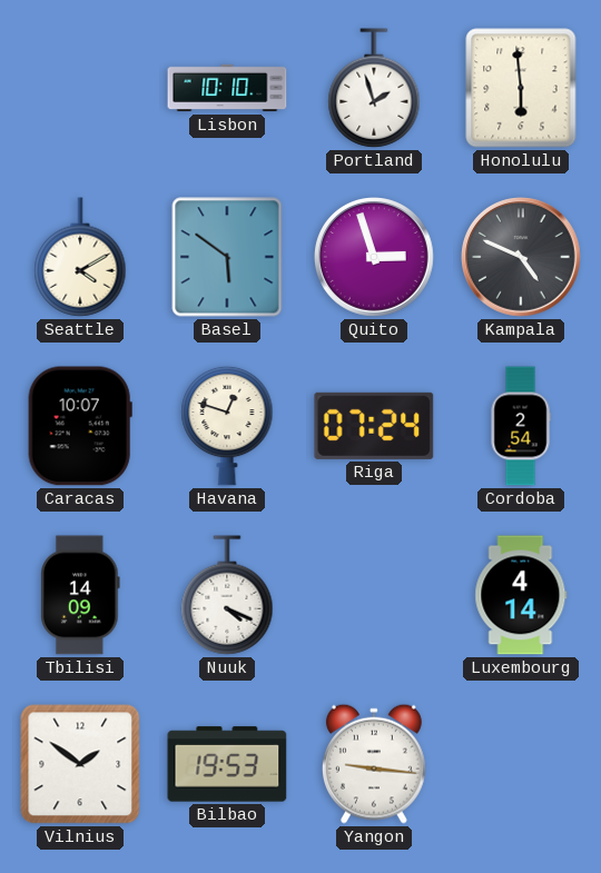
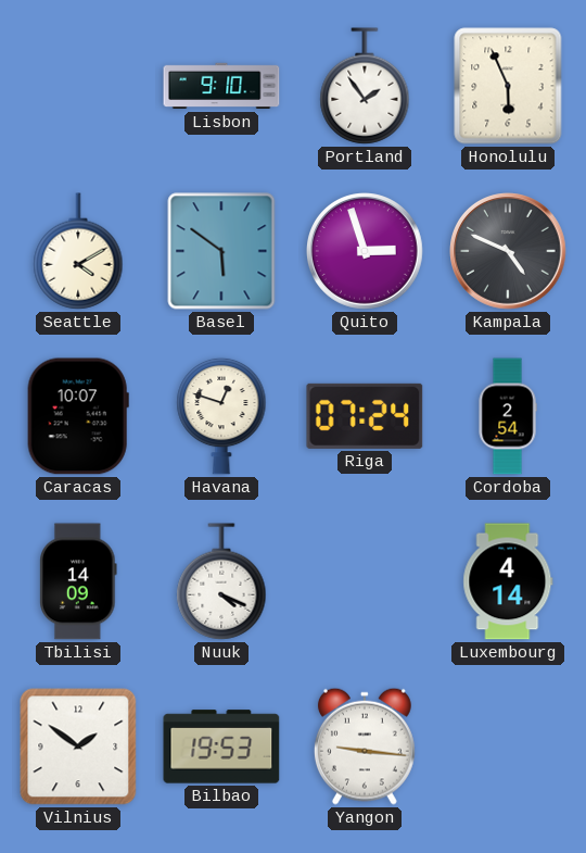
Lisbon: 10:10 -> 9:10
Portland: 1:57 -> 1:54
Honolulu: 5:59 -> 5:56
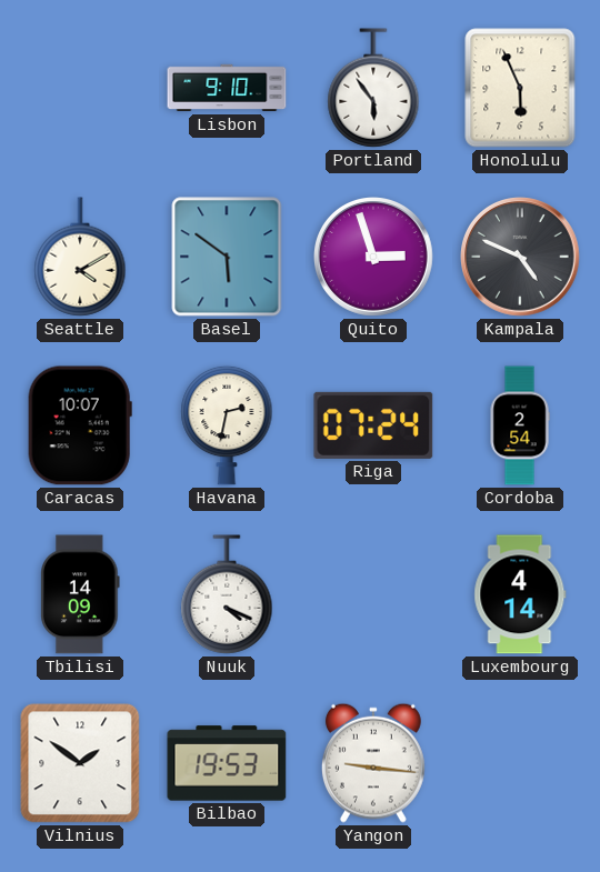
Portland: 1:54 -> 5:54
Havana: 12:48 -> 2:32
